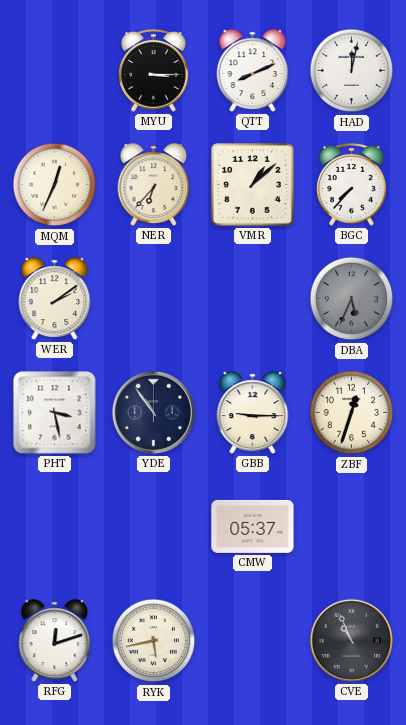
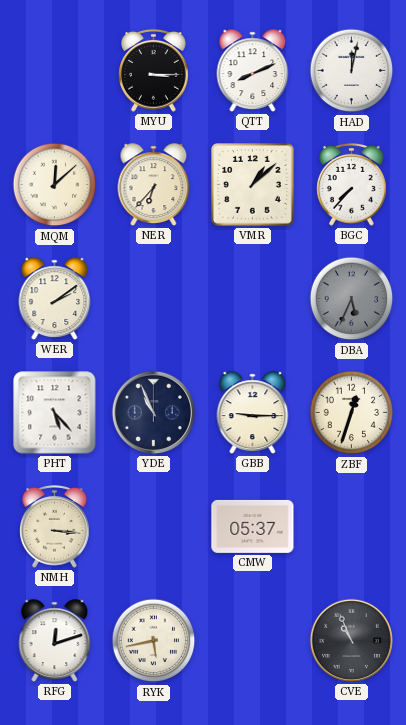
MQM: 12:34 -> 12:08
PHT: 3:28 -> 5:23
YDE: 10:54 -> 10:56
NMH: none -> 3:16
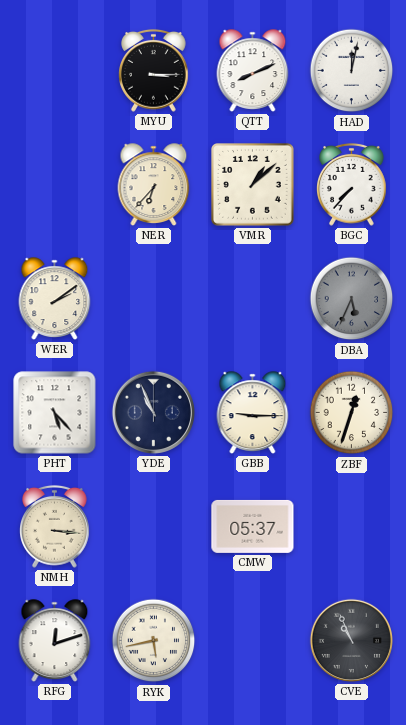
MQM: 12:08 -> none
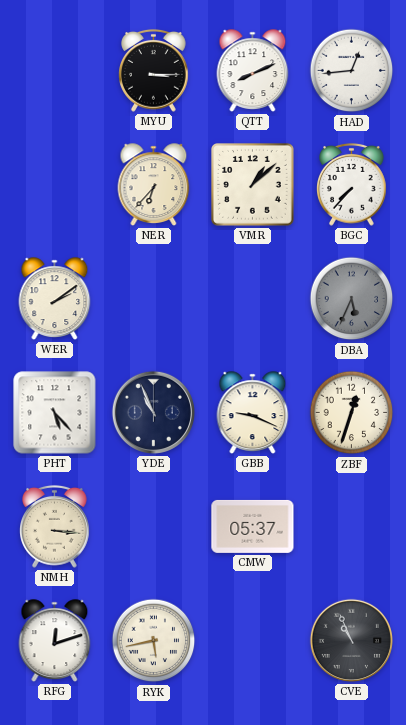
HAD: 12:02 -> 12:44
GBB: 9:15 -> 9:19
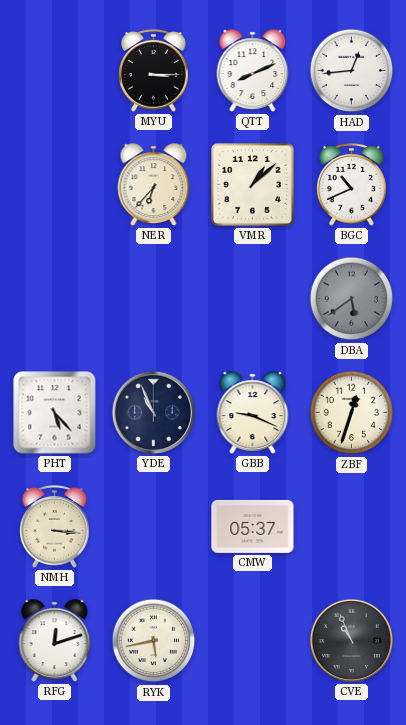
BGC: 7:37 -> 10:41
WER: 2:09 -> none
DBA: 5:34 -> 5:39
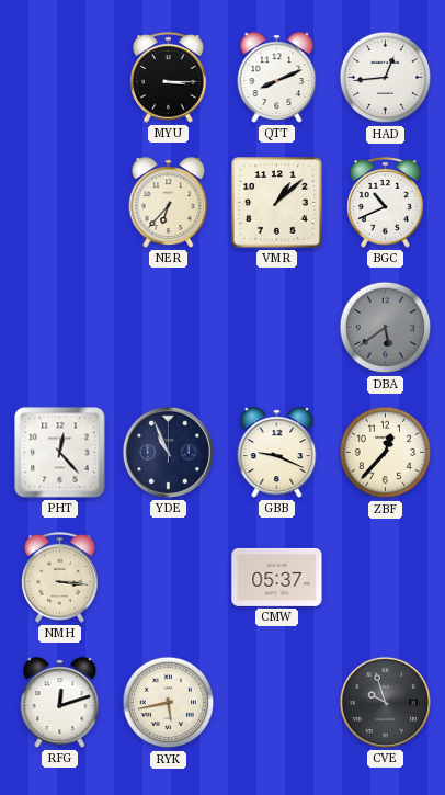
PHT: 5:23 -> 12:23
ZBF: 12:33 -> 12:37
CVE: 10:56 -> 9:57
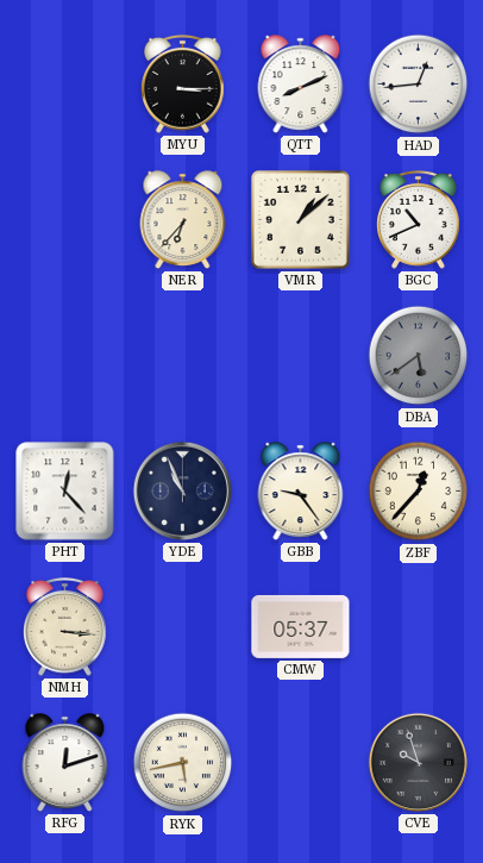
GBB: 9:19 -> 9:24
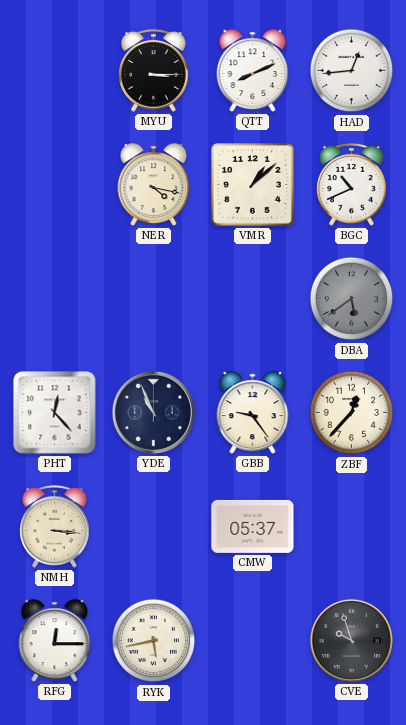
NER: 6:37 -> 4:17
RFG: 12:12 -> 12:15
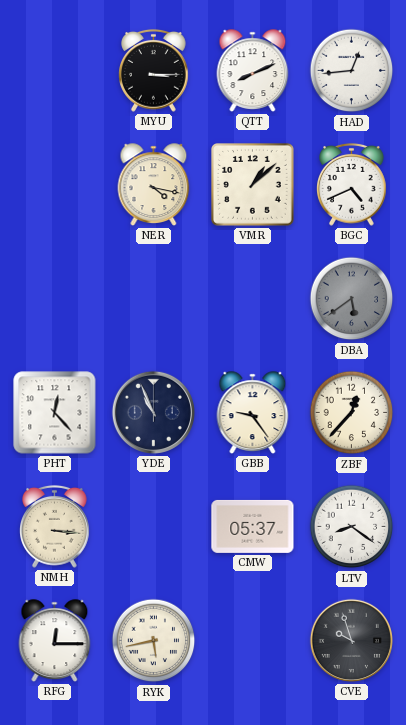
BGC: 10:41 -> 4:41
LTV: none -> 8:21
